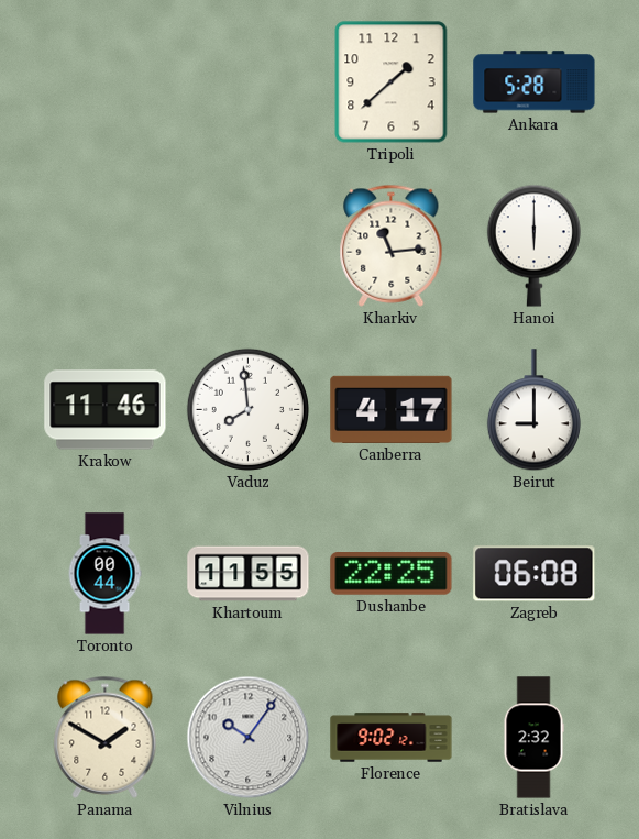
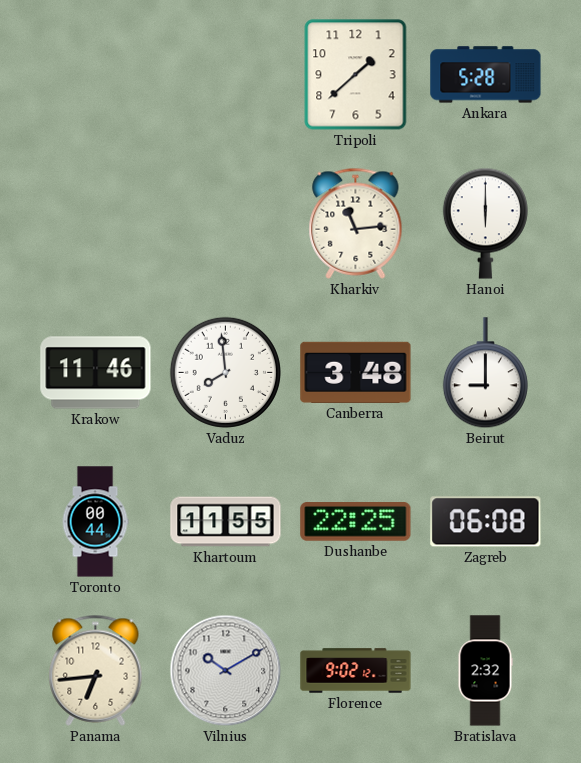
Canberra: 4:17 -> 3:48
Panama: 1:50 -> 6:44
Vilnius: 10:06 -> 10:10
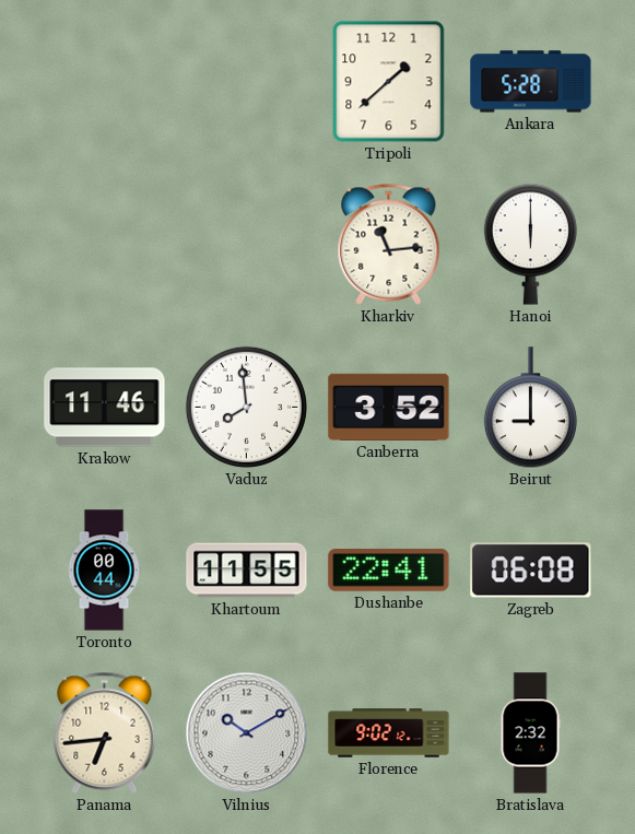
Canberra: 3:48 -> 3:52
Dushanbe: 22:25 -> 22:41
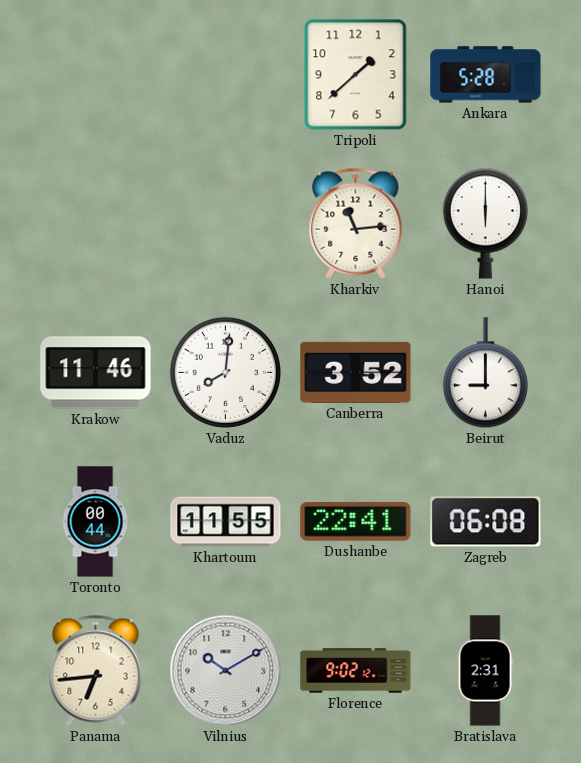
Vaduz: 7:59 -> 8:01
Bratislava: 2:32 -> 2:31
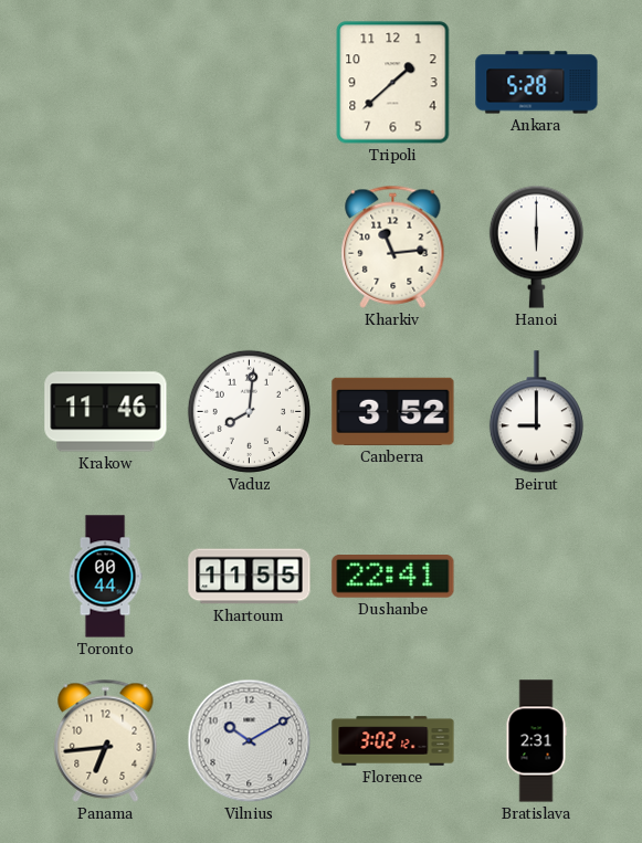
Zagreb: 06:08 -> none
Florence: 9:02 -> 3:02
